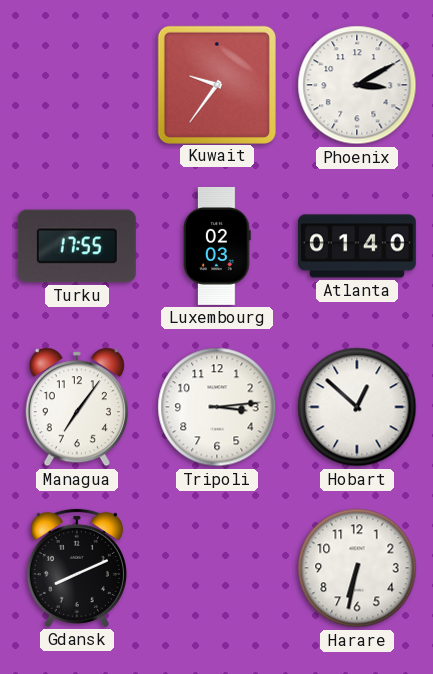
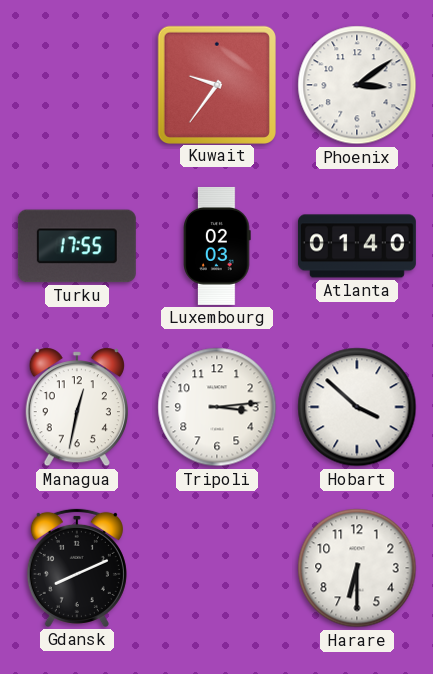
Phoenix: 3:10 -> 3:09
Managua: 7:06 -> 12:32
Hobart: 12:52 -> 3:52
Harare: 6:32 -> 6:30
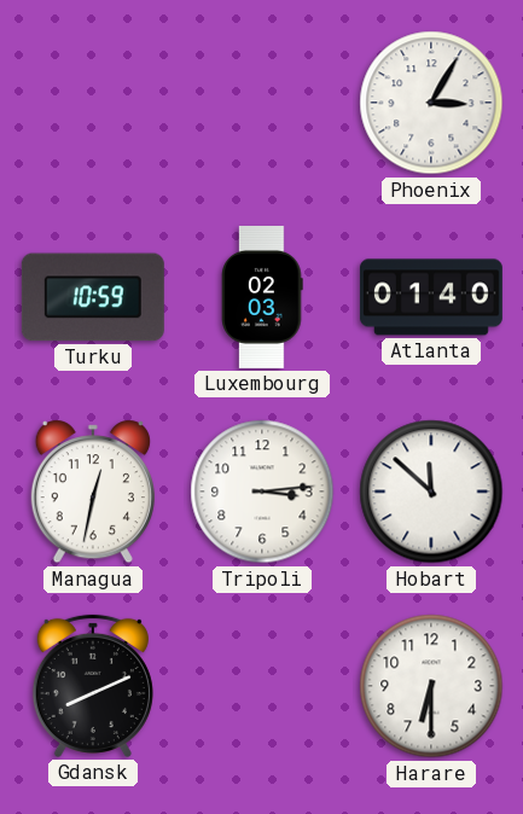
Kuwait: 9:36 -> none
Phoenix: 3:09 -> 3:05
Turku: 17:55 -> 10:59
Hobart: 3:52 -> 11:52
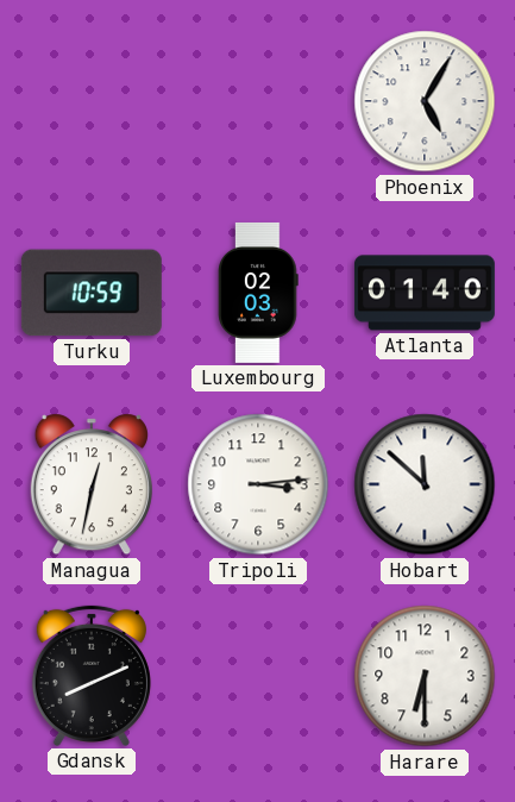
Phoenix: 3:05 -> 5:05
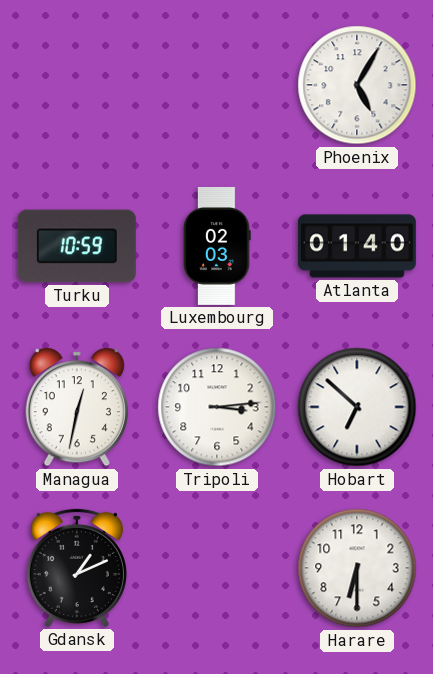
Hobart: 11:52 -> 6:52
Gdansk: 8:11 -> 1:11
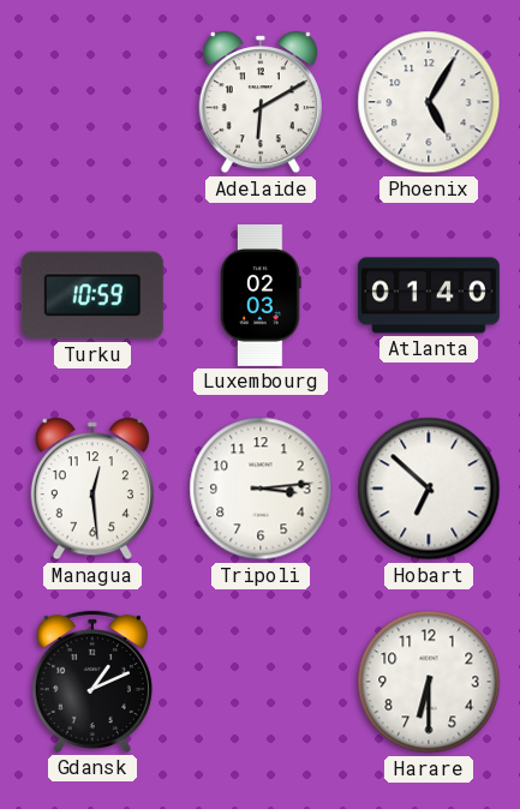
Adelaide: none -> 6:10
Managua: 12:32 -> 12:29
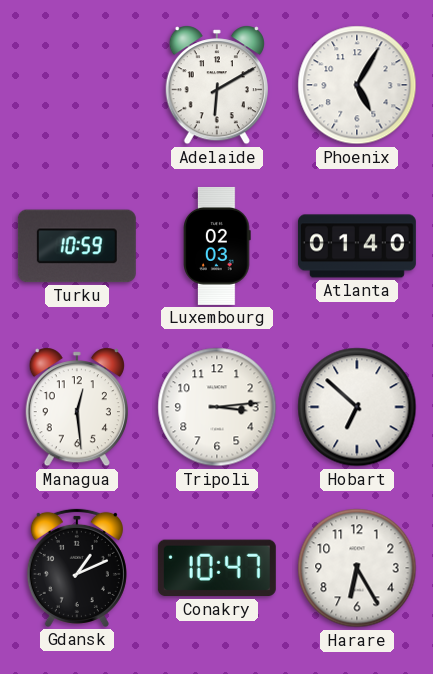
Conakry: none -> 10:47
Harare: 6:30 -> 6:25
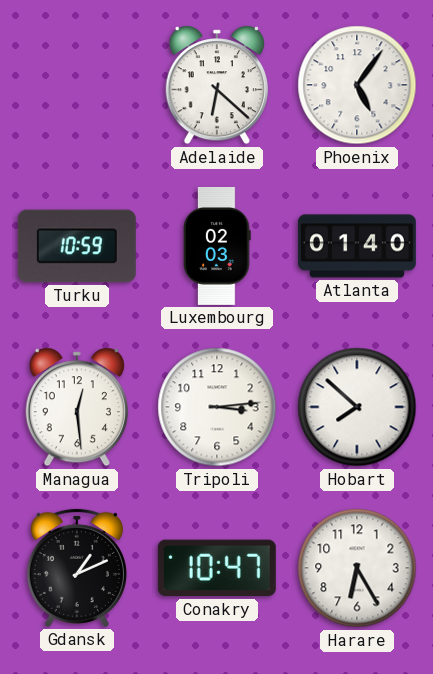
Adelaide: 6:10 -> 6:22
Phoenix: 5:05 -> 5:06
Hobart: 6:52 -> 7:52
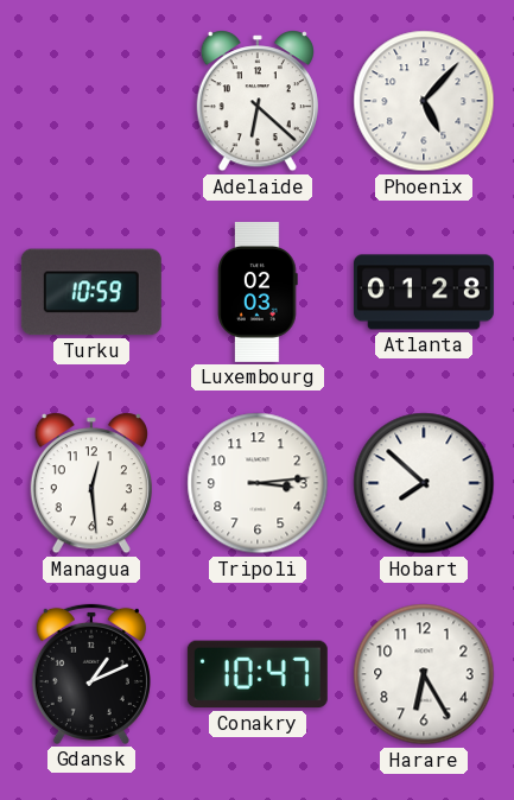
Phoenix: 5:06 -> 5:07
Atlanta: 01:40 -> 01:28
